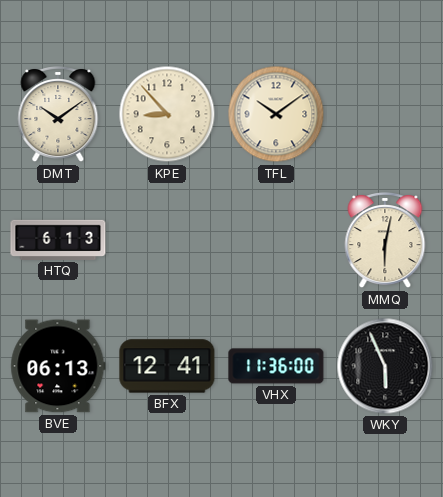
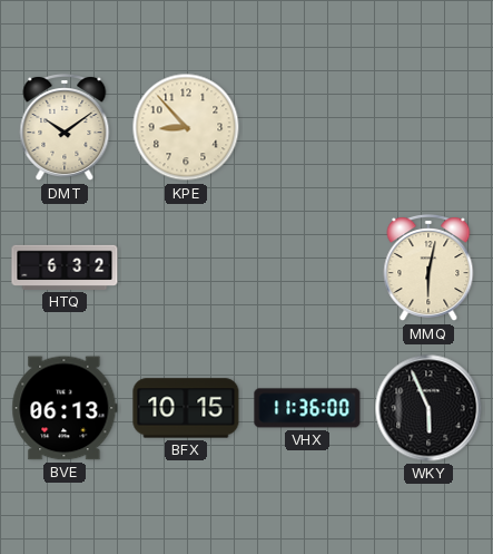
TFL: 10:09 -> none
HTQ: 6:13 -> 6:32
BFX: 12:41 -> 10:15
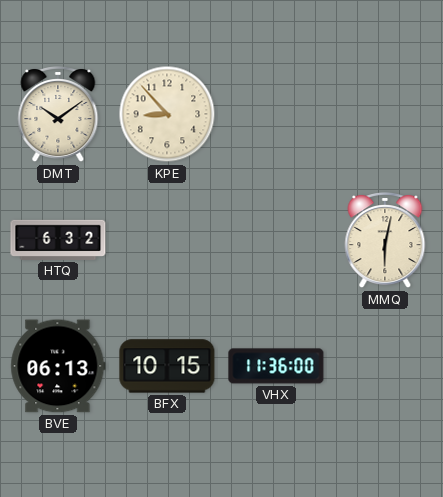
WKY: 5:56 -> none
